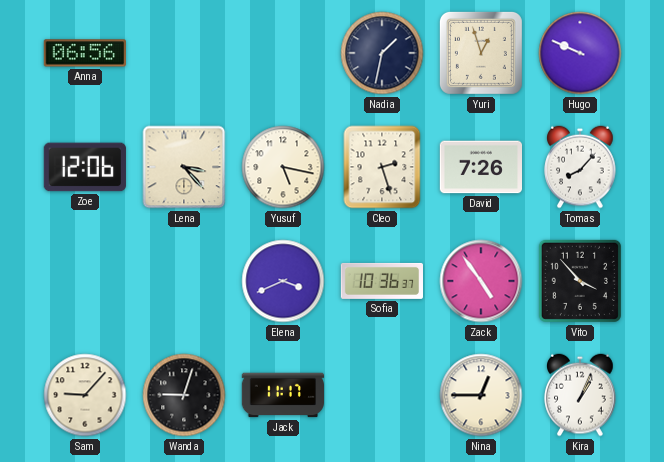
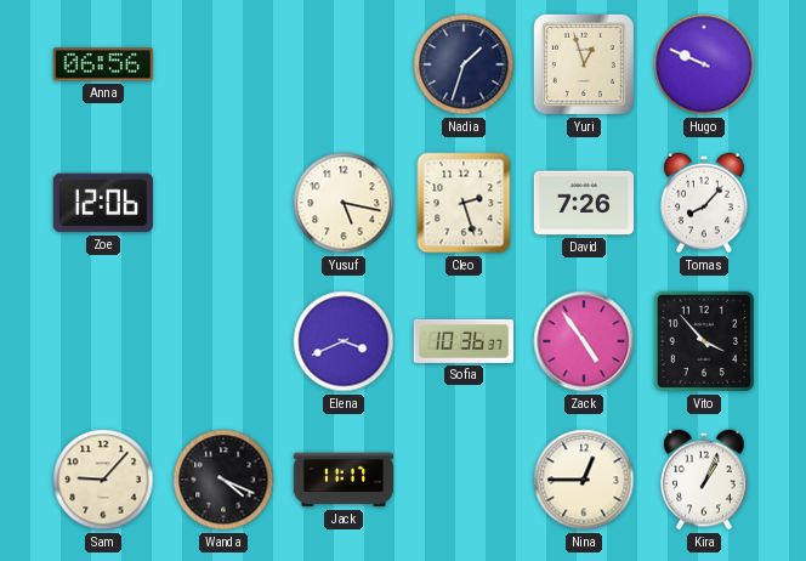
Nadia: 1:32 -> 1:33
Lena: 3:23 -> none
Wanda: 9:03 -> 4:19
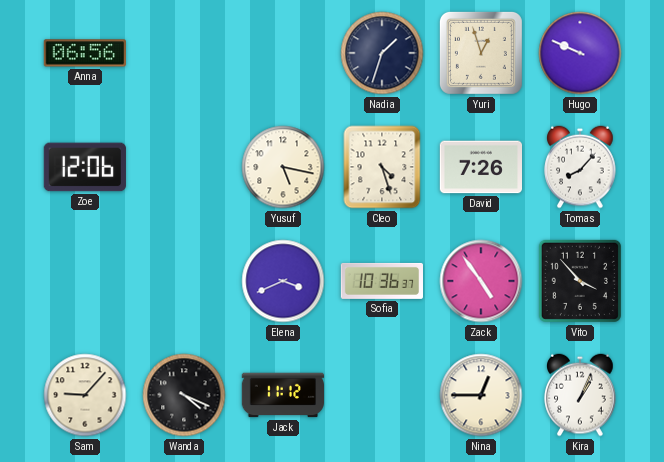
Cleo: 2:27 -> 4:27
Jack: 11:17 -> 11:12
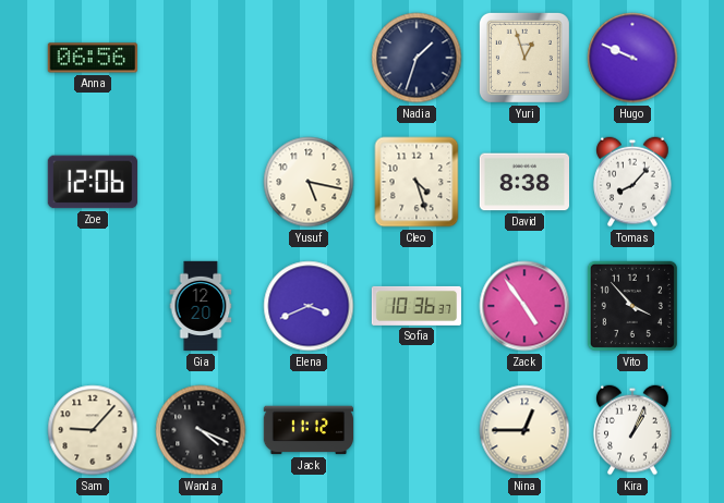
David: 7:26 -> 8:38
Gia: none -> 12:20
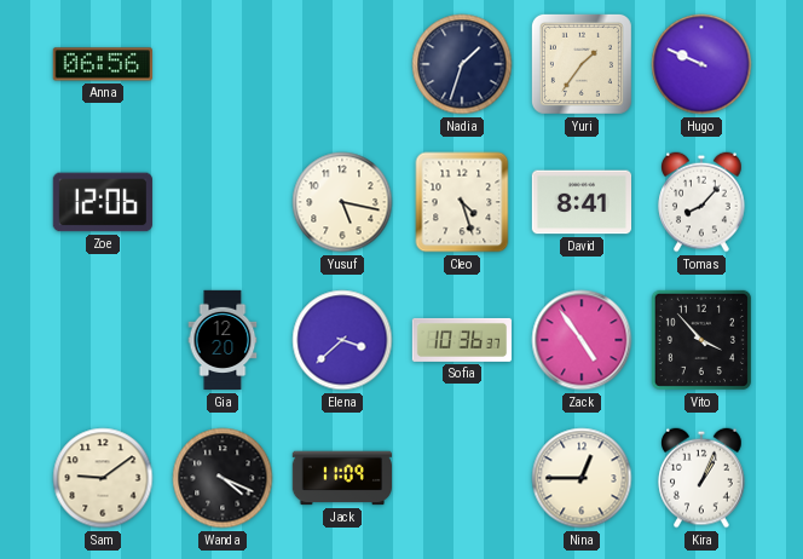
Yuri: 12:57 -> 1:36
David: 8:38 -> 8:41
Elena: 3:41 -> 3:38
Sam: 9:07 -> 9:09
Jack: 11:12 -> 11:09
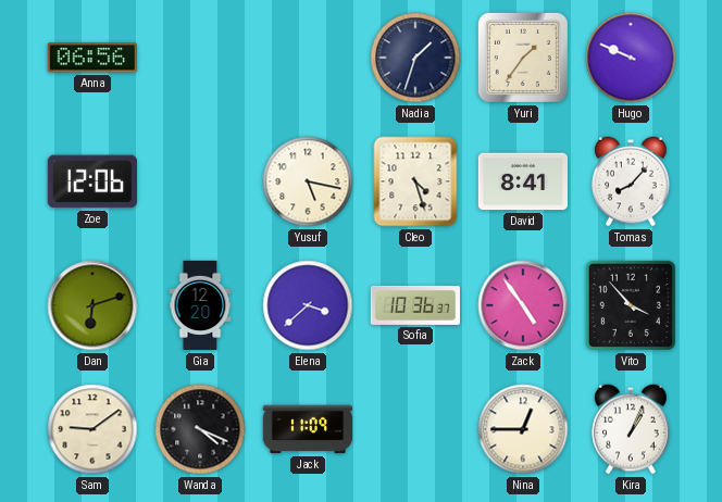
Dan: none -> 6:12
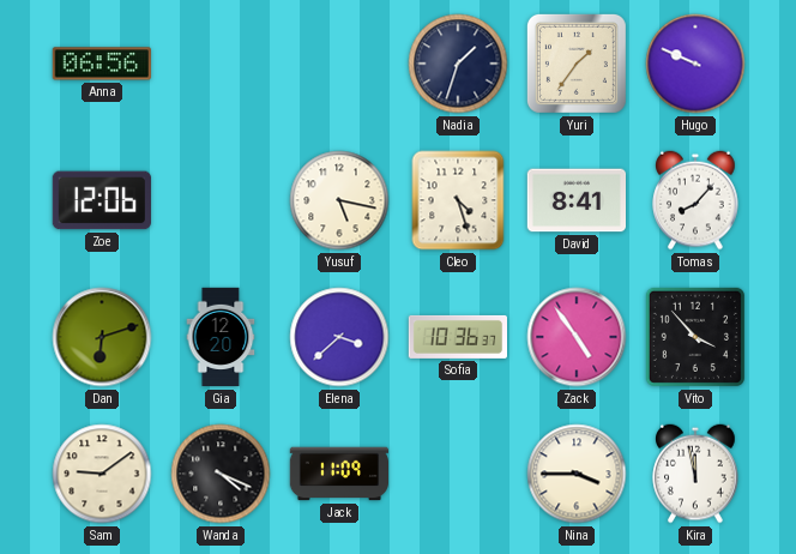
Nina: 12:45 -> 3:45
Kira: 1:04 -> 11:58
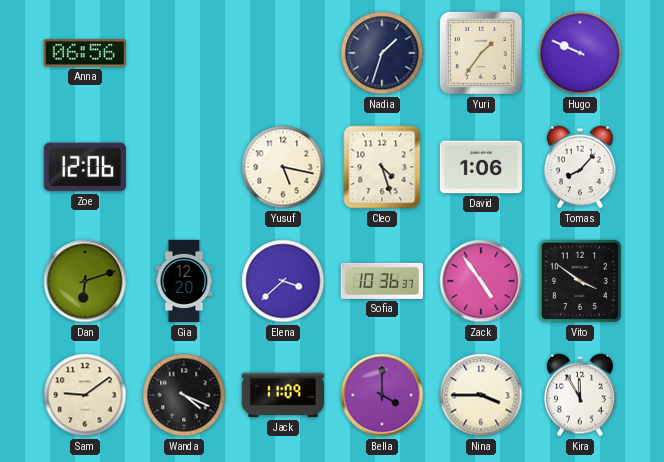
David: 8:41 -> 1:06
Vito: 3:53 -> 3:51
Bella: none -> 4:00
Kira: 11:58 -> 11:55
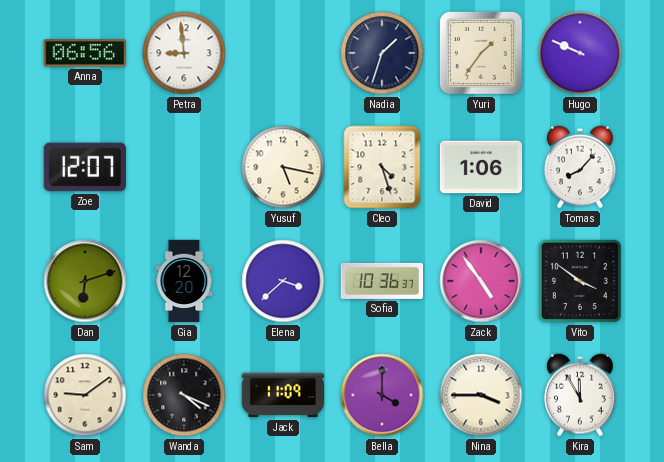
Petra: none -> 8:59
Zoe: 12:06 -> 12:07
